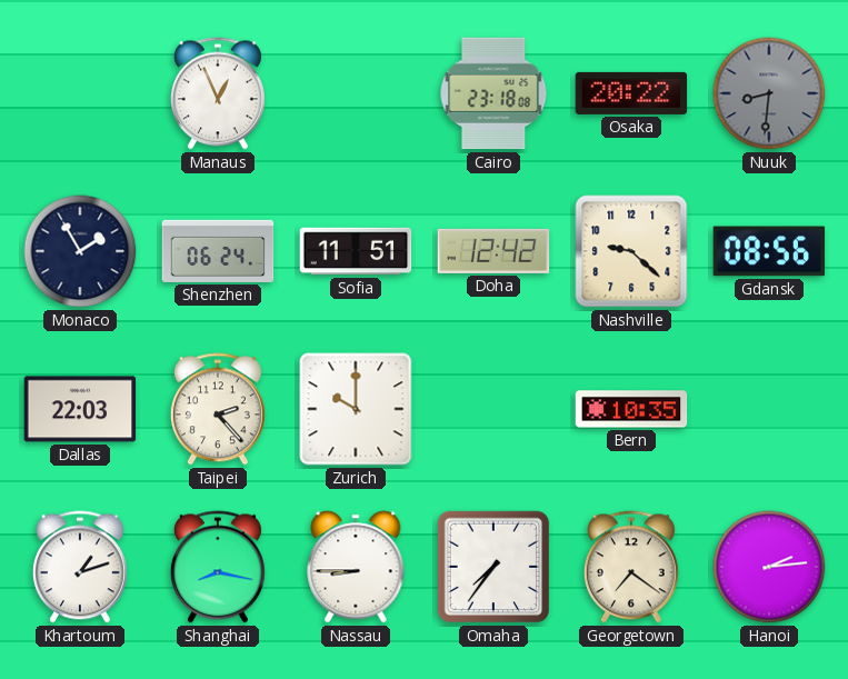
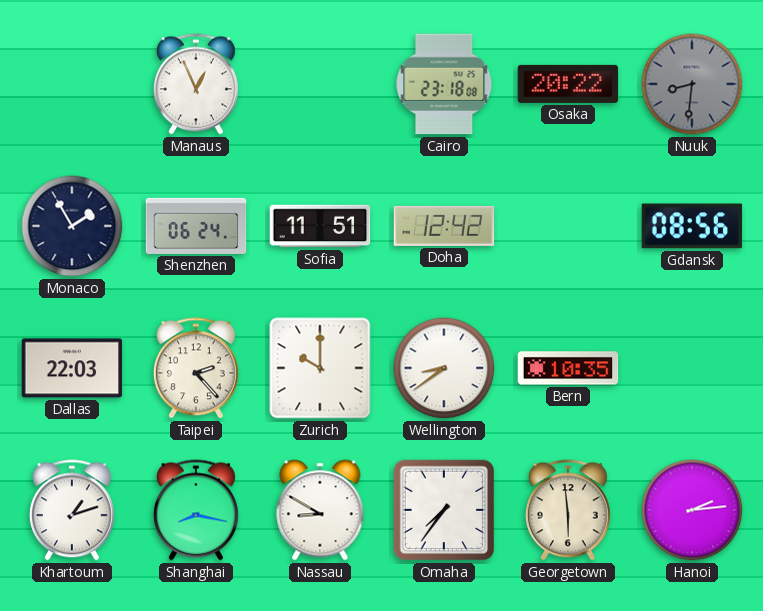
Nashville: 9:22 -> none
Wellington: none -> 8:39
Nassau: 8:45 -> 8:50
Georgetown: 7:21 -> 5:59
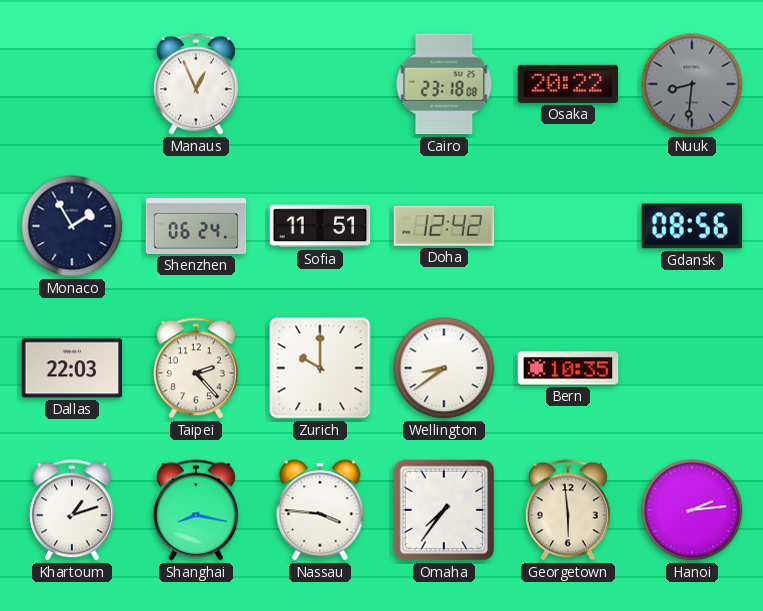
Nassau: 8:50 -> 3:46
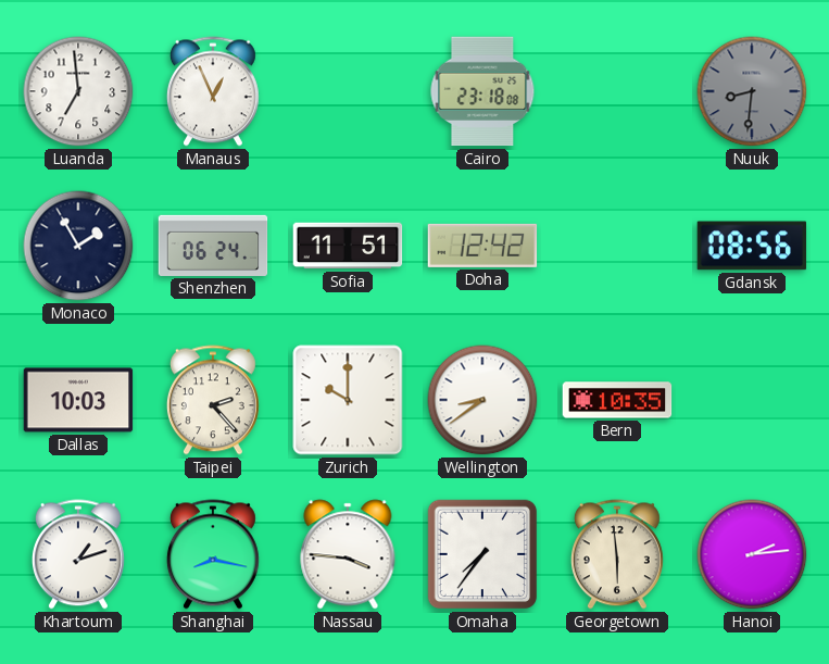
Luanda: none -> 6:59
Osaka: 20:22 -> none
Dallas: 22:03 -> 10:03
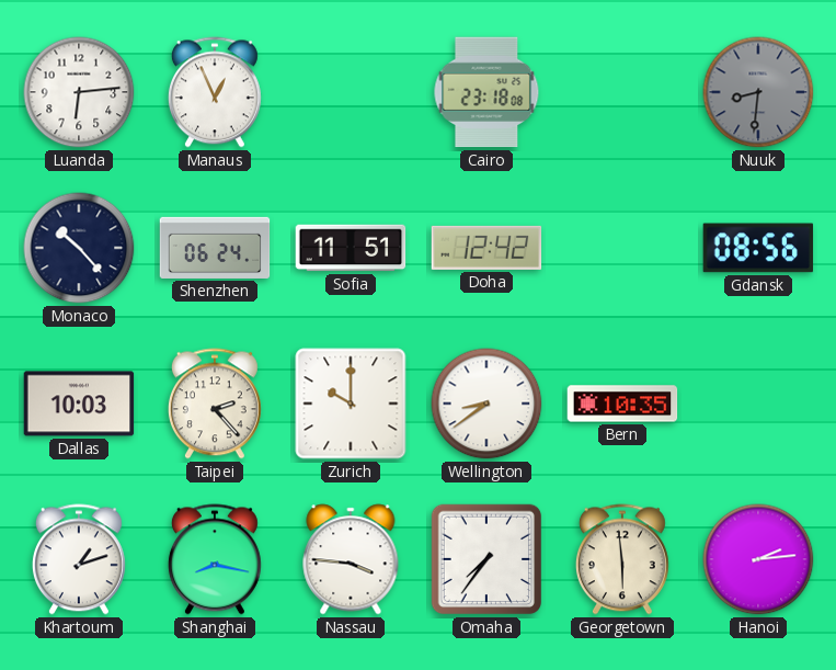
Luanda: 6:59 -> 6:14
Monaco: 1:55 -> 10:23
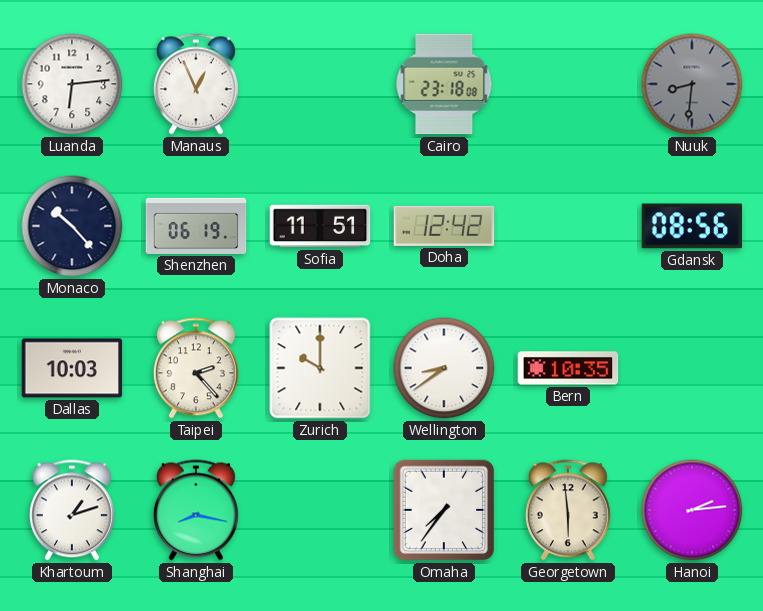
Shenzhen: 06:24 -> 06:19
Nassau: 3:46 -> none
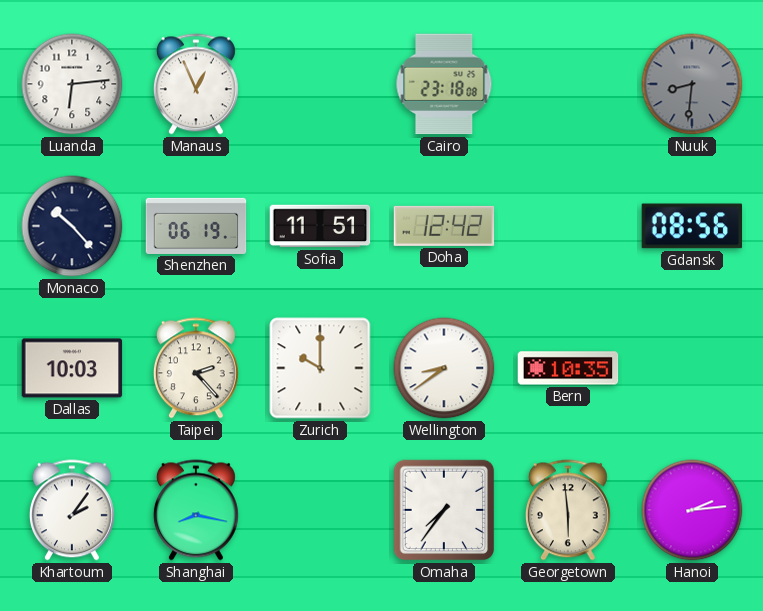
Khartoum: 1:12 -> 2:06
